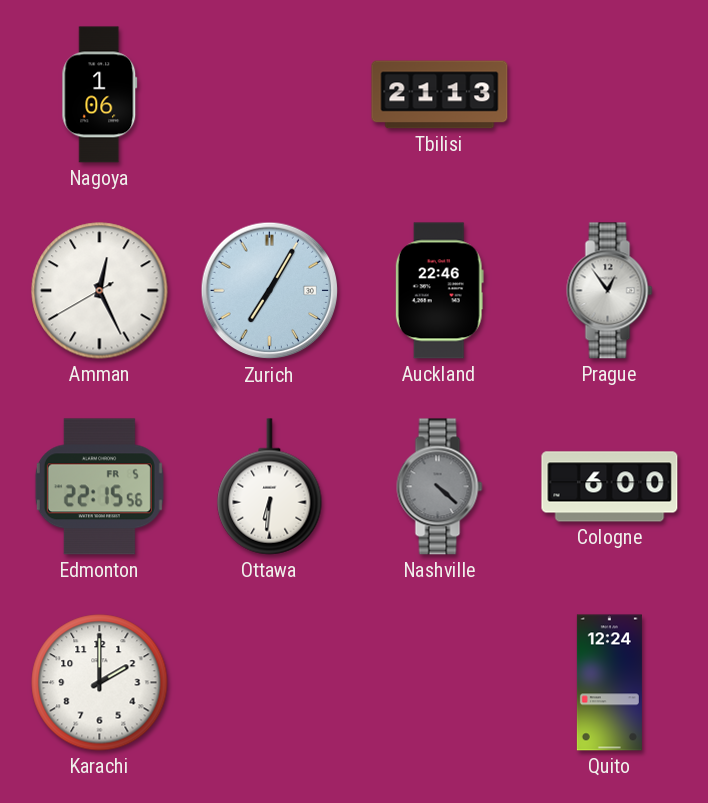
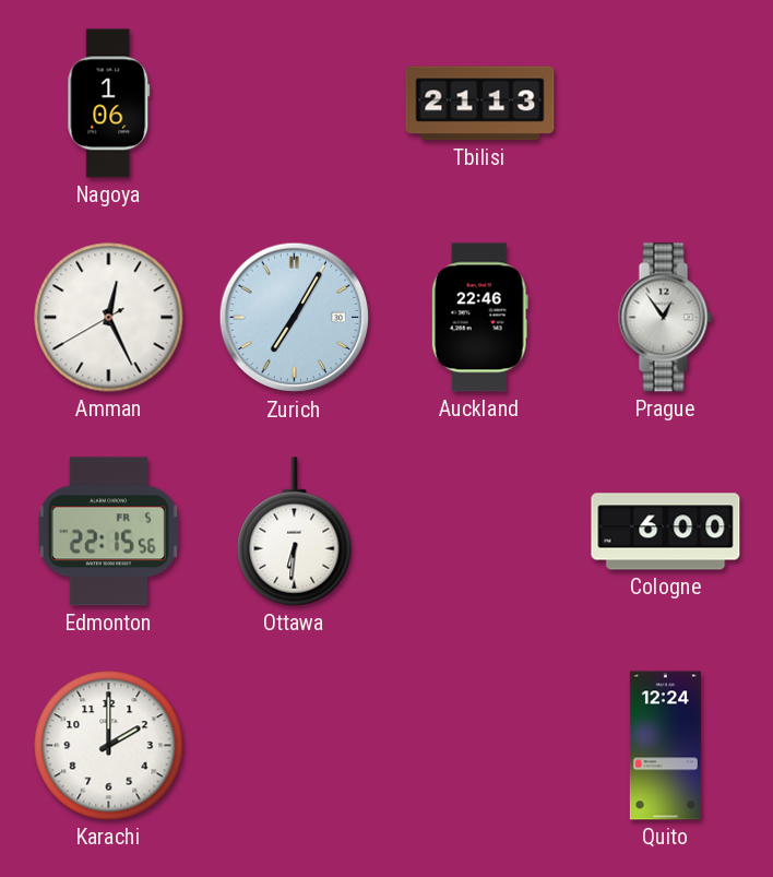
Nashville: 4:22 -> none
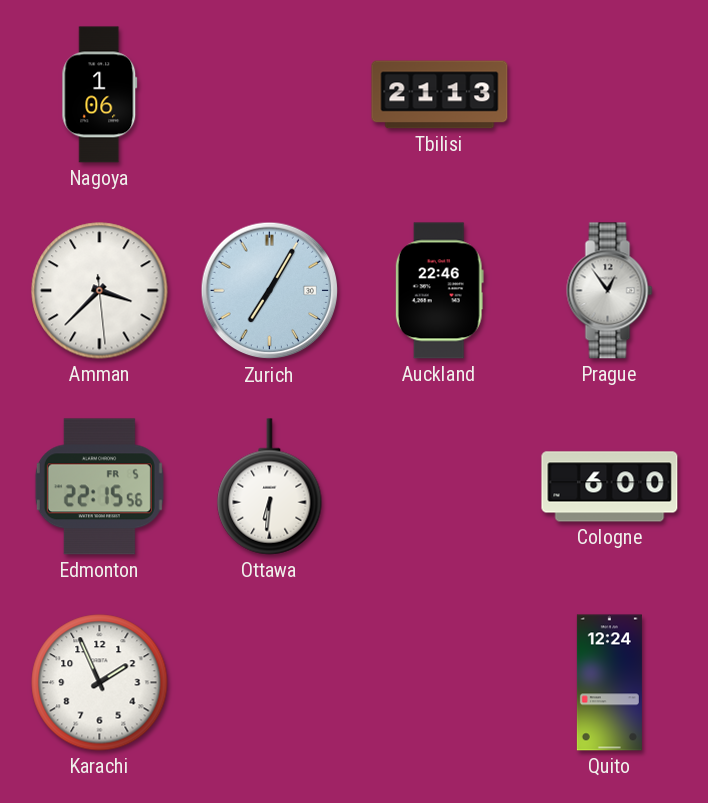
Amman: 12:25 -> 3:37
Karachi: 2:00 -> 1:56
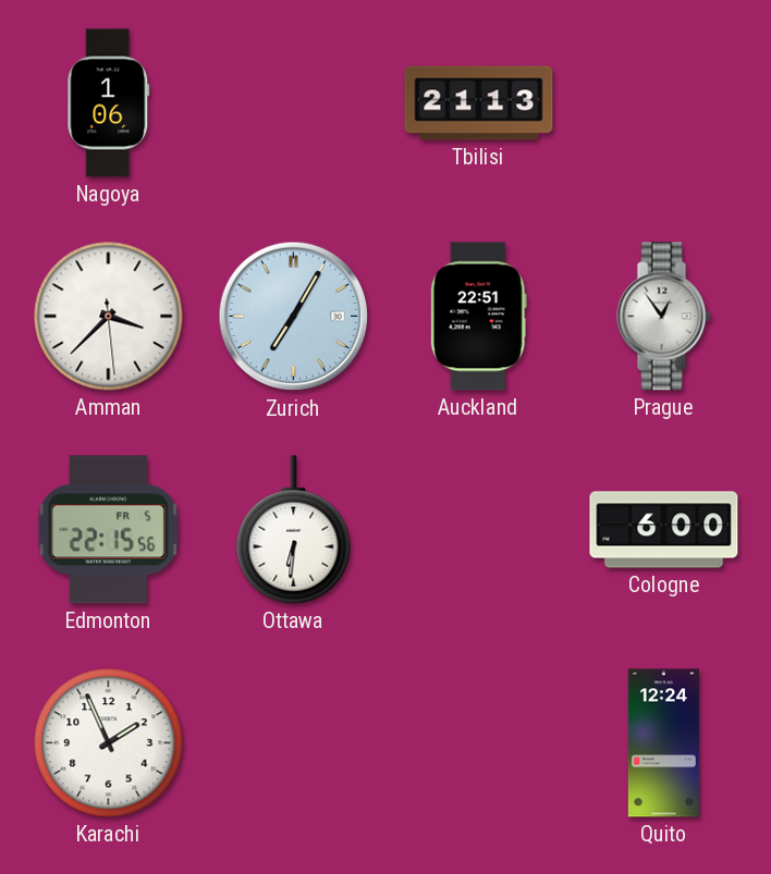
Auckland: 22:46 -> 22:51
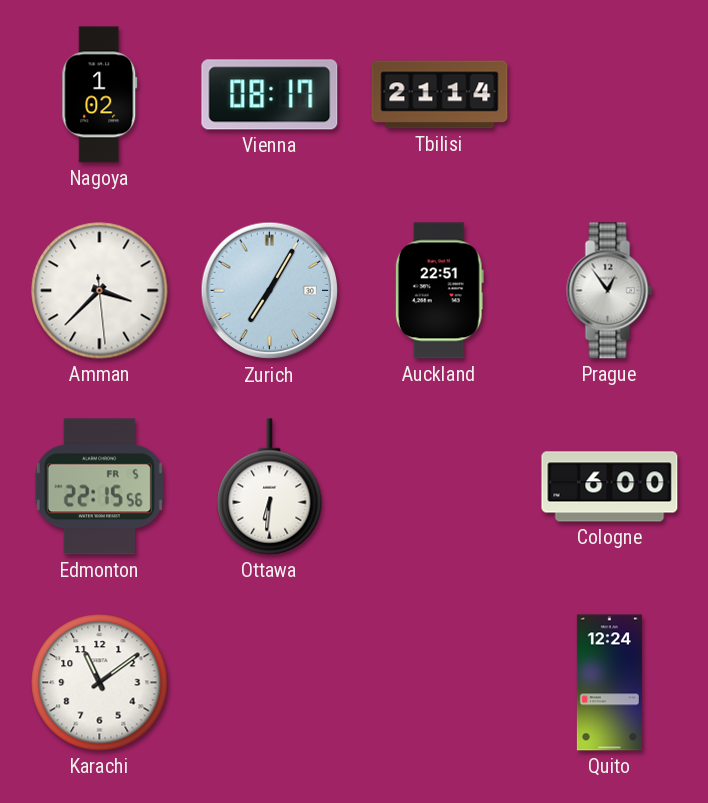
Nagoya: 1:06 -> 1:02
Vienna: none -> 08:17
Tbilisi: 21:13 -> 21:14
Karachi: 1:56 -> 11:09
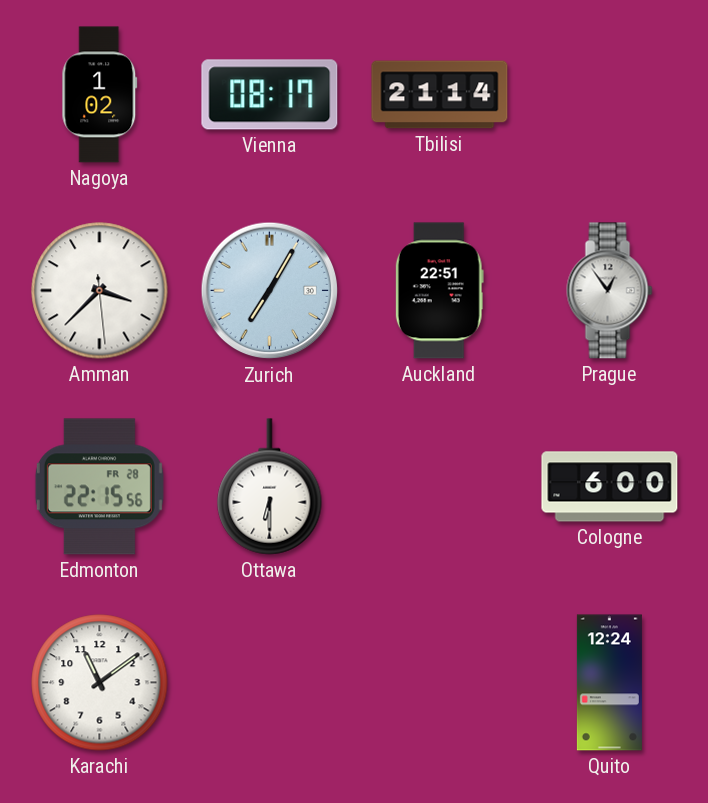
Edmonton date: FR 5 -> FR 28
Ottawa: 6:31 -> 6:30
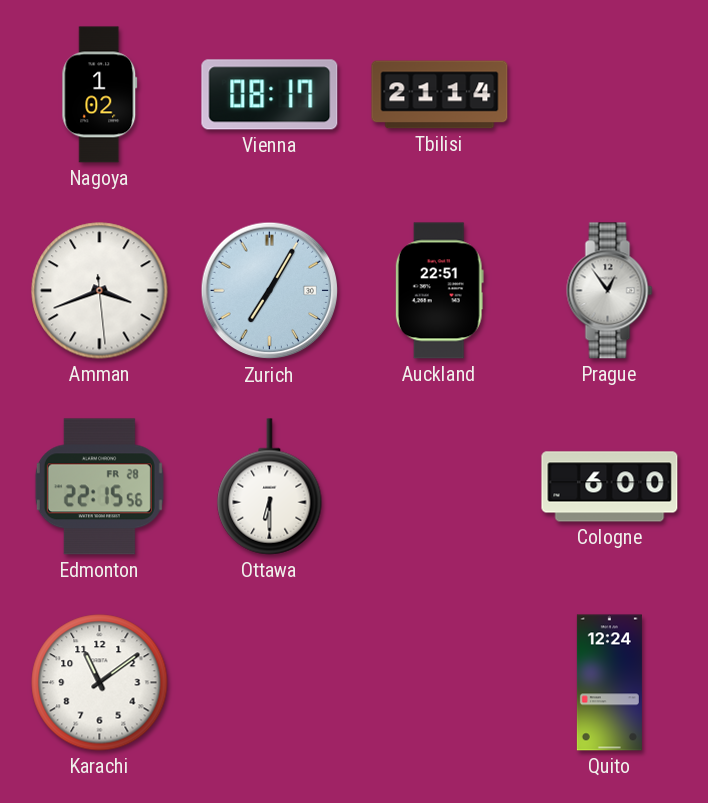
Amman: 3:37 -> 3:41
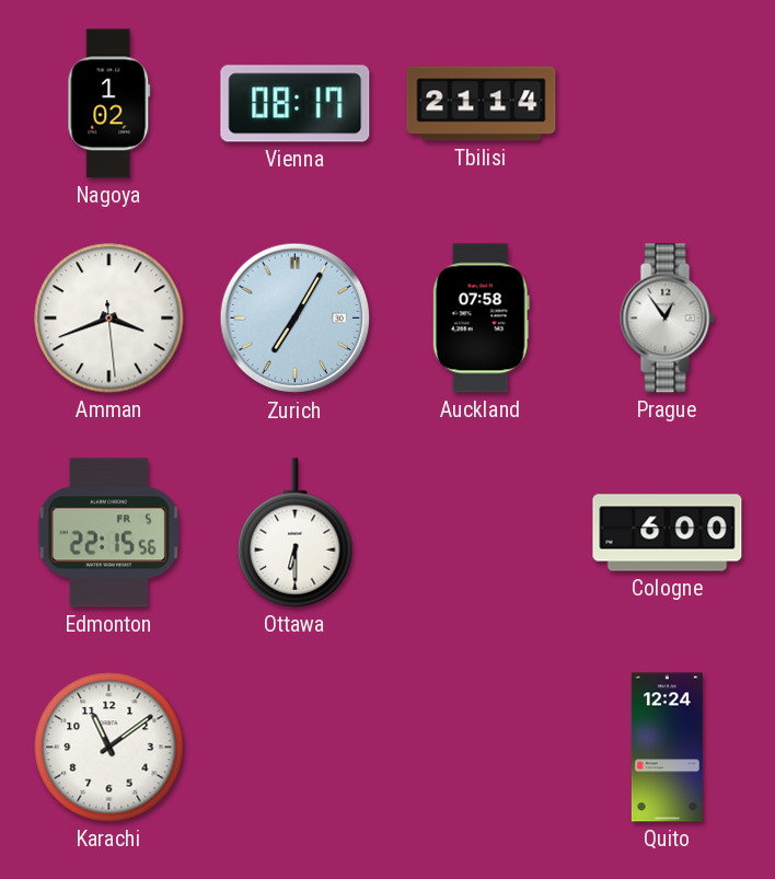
Auckland: 22:51 -> 07:58
Edmonton date: FR 28 -> FR 5
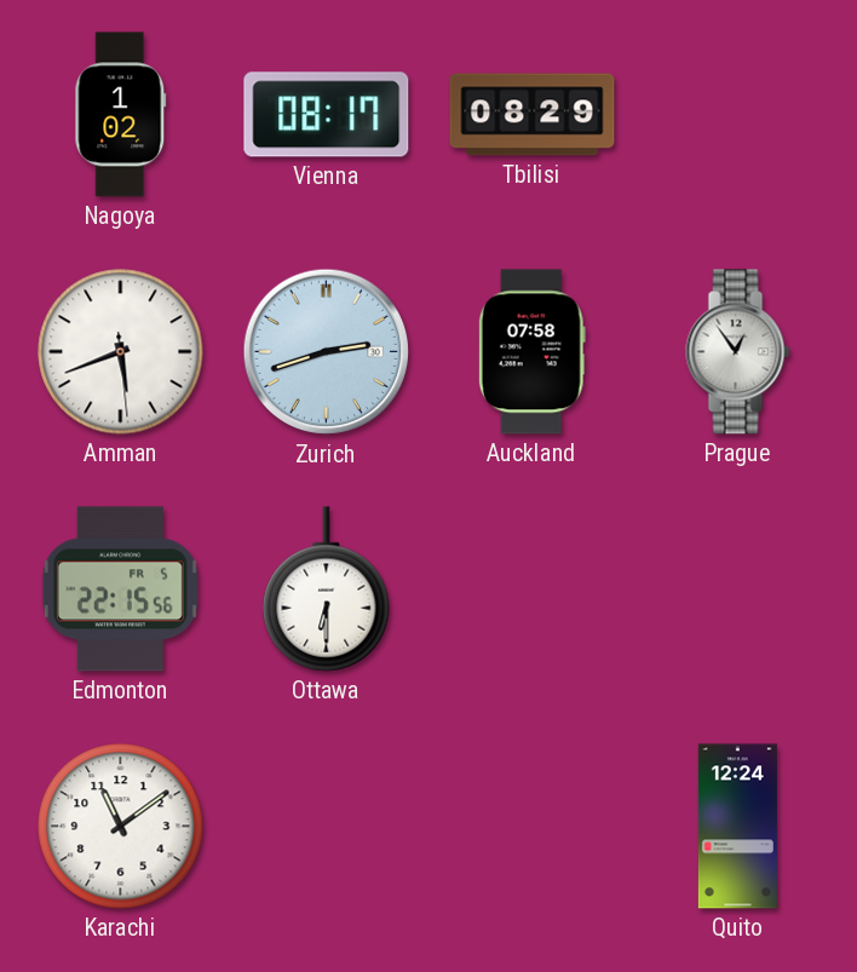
Tbilisi: 21:14 -> 08:29
Amman: 3:41 -> 5:41
Zurich: 7:05 -> 2:42
Cologne: 6:00 -> none
